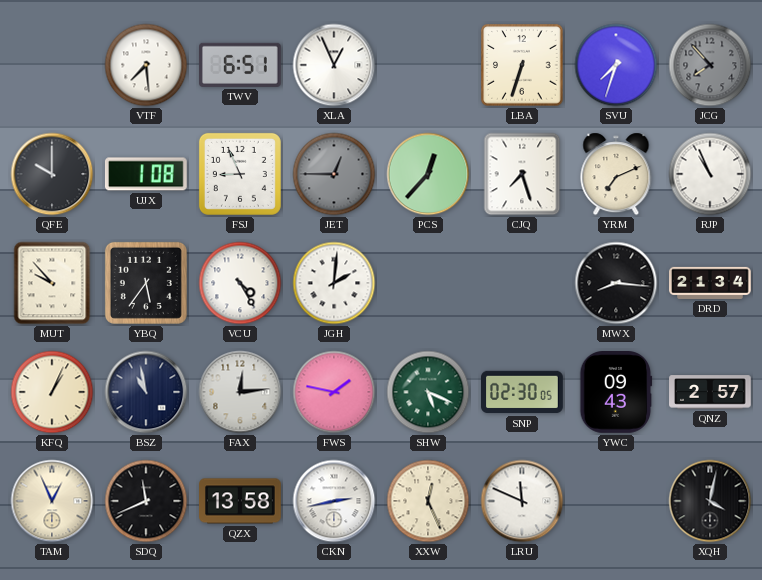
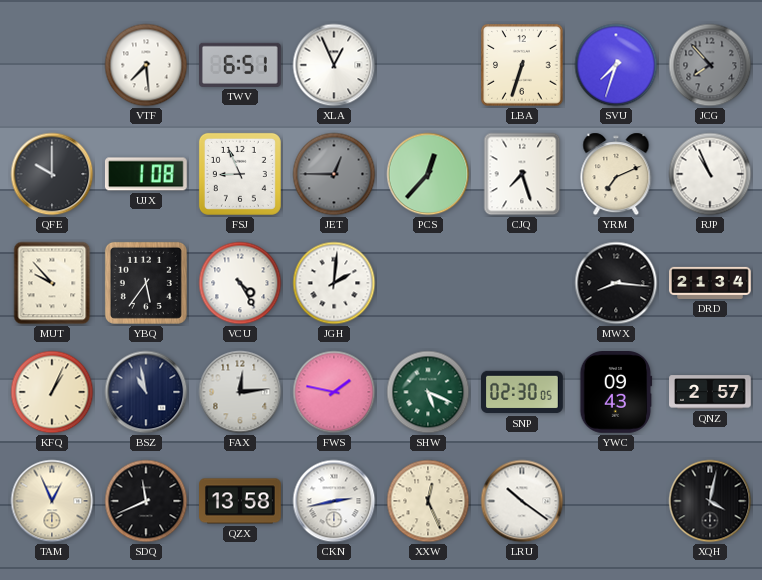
LRU: 11:49 -> 10:21
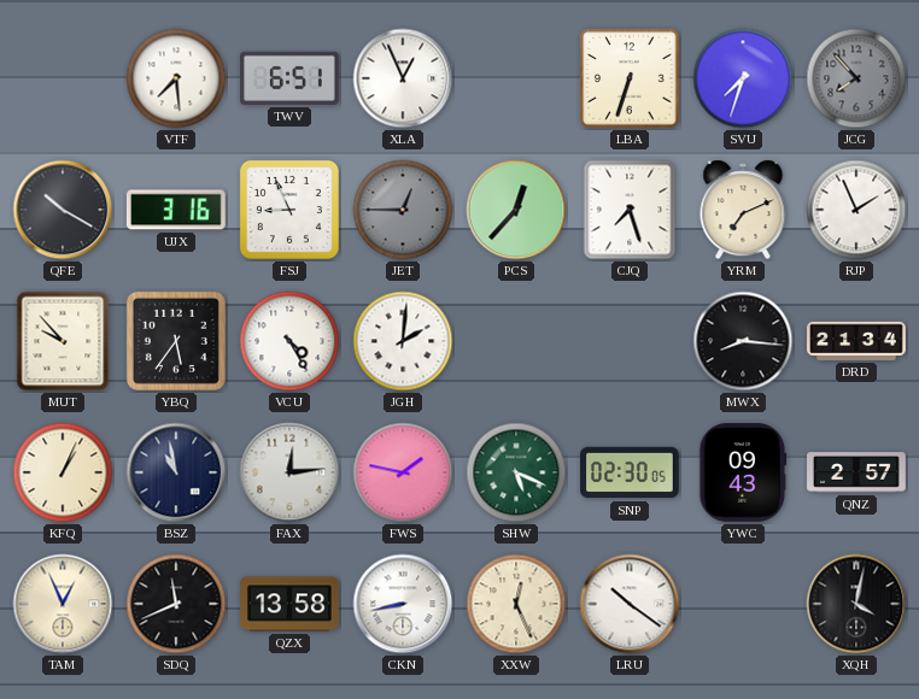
QFE: 10:00 -> 10:20
UJX: 1:08 -> 3:16
RJP: 10:56 -> 1:56
CKN: 2:43 -> 8:43
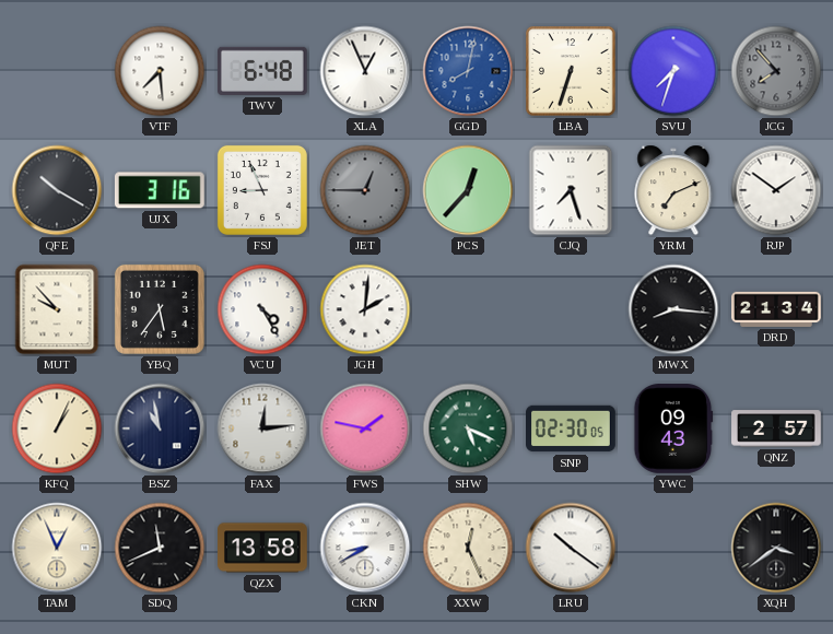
TWV: 6:51 -> 6:48
GGD: none -> 8:02
RJP: 1:56 -> 1:51
CKN: 8:43 -> 8:40
XQH: 4:02 -> 3:39
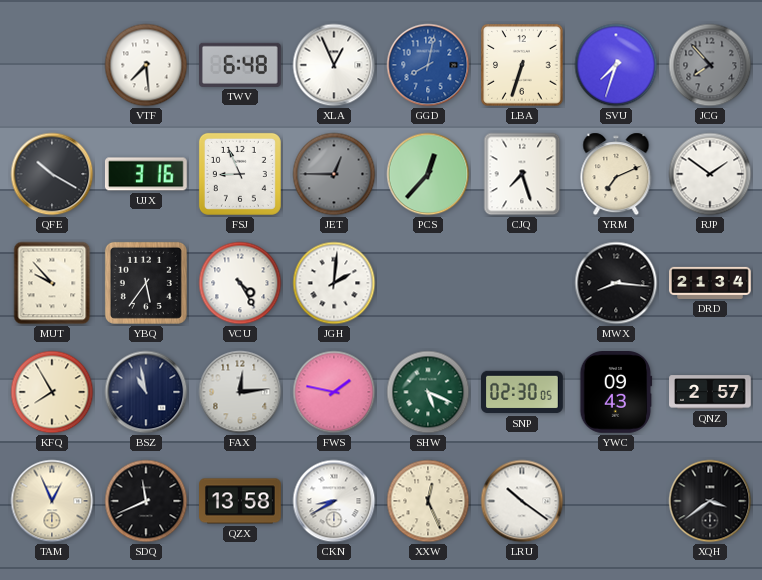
KFQ: 1:04 -> 7:55
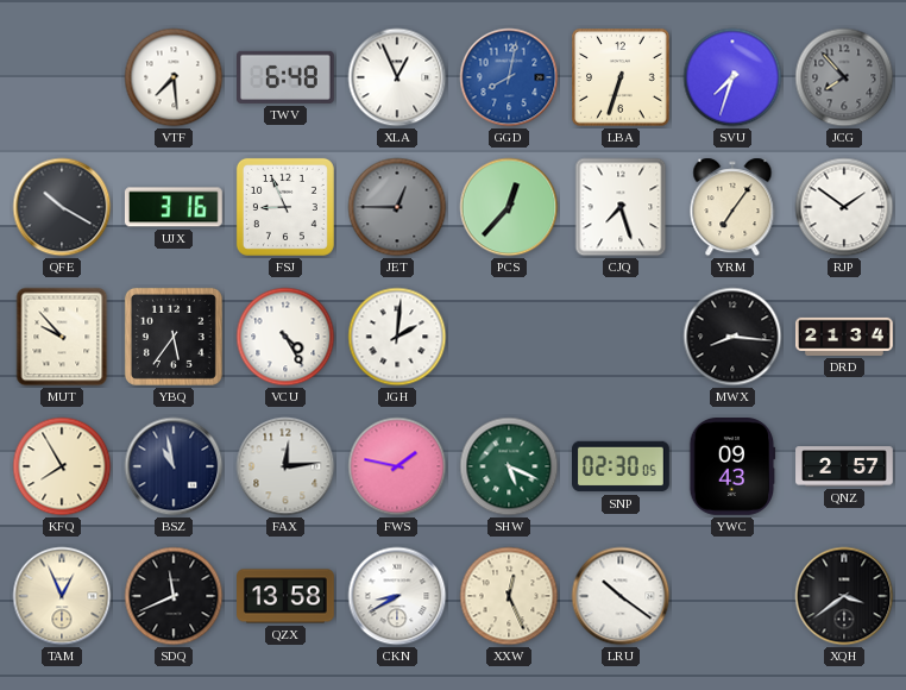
YRM: 7:11 -> 7:06
